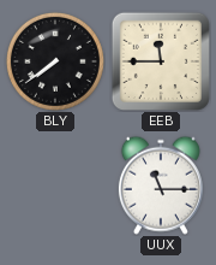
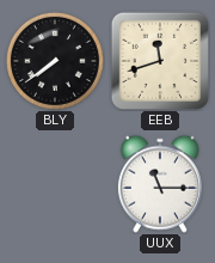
EEB: 11:45 -> 11:42
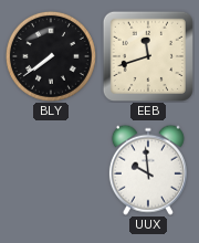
UUX: 11:15 -> 9:59
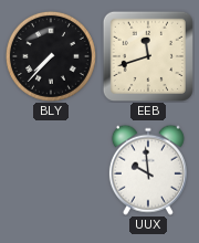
BLY: 7:39 -> 7:37
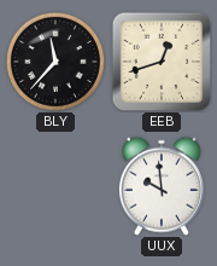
BLY: 7:37 -> 11:37
EEB: 11:42 -> 12:42
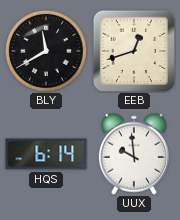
BLY: 11:37 -> 11:40
HQS: none -> 6:14
